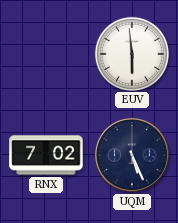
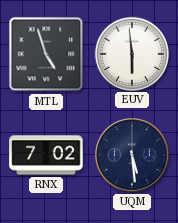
MTL: none -> 4:57
UQM: 5:26 -> 5:29
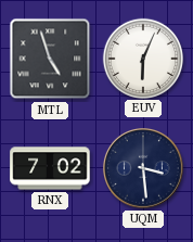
EUV: 5:59 -> 6:04
UQM: 5:29 -> 3:29
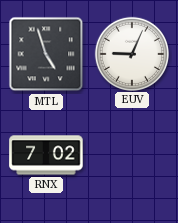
EUV: 6:04 -> 9:04
UQM: 3:29 -> none
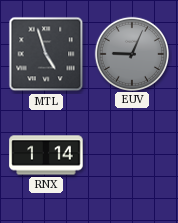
EUV dial: white -> grey
RNX: 7:02 -> 1:14
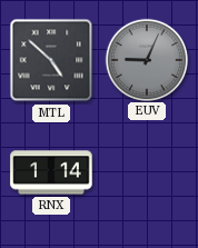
MTL: 4:57 -> 4:52
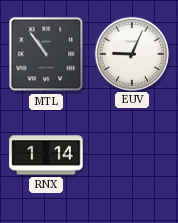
MTL: 4:52 -> 10:54
EUV dial: grey -> white
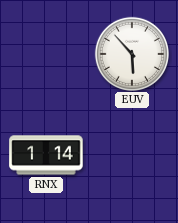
MTL: 10:54 -> none
EUV: 9:04 -> 5:53
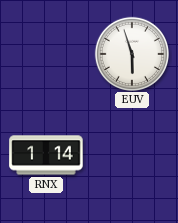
EUV: 5:53 -> 5:57
